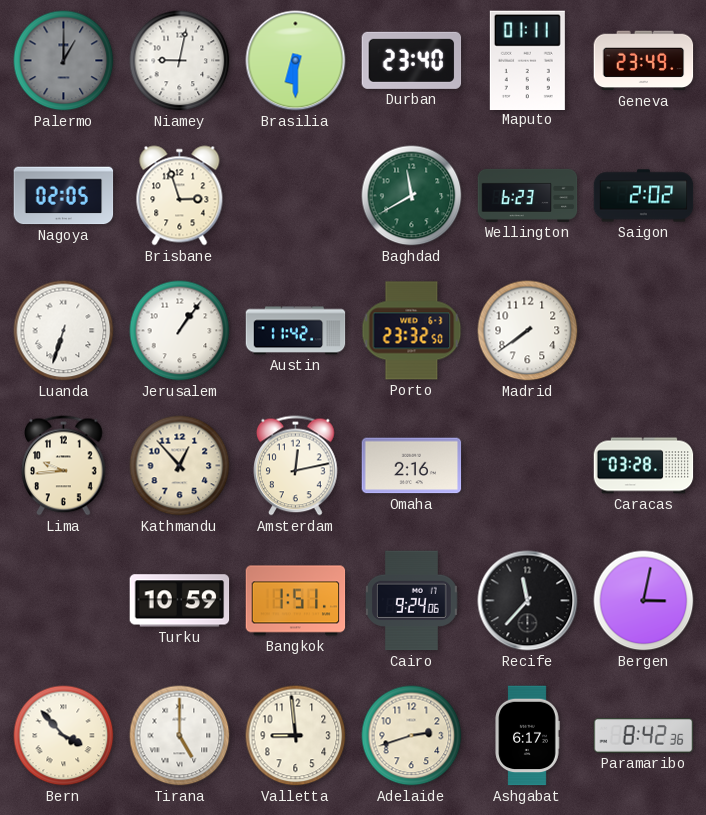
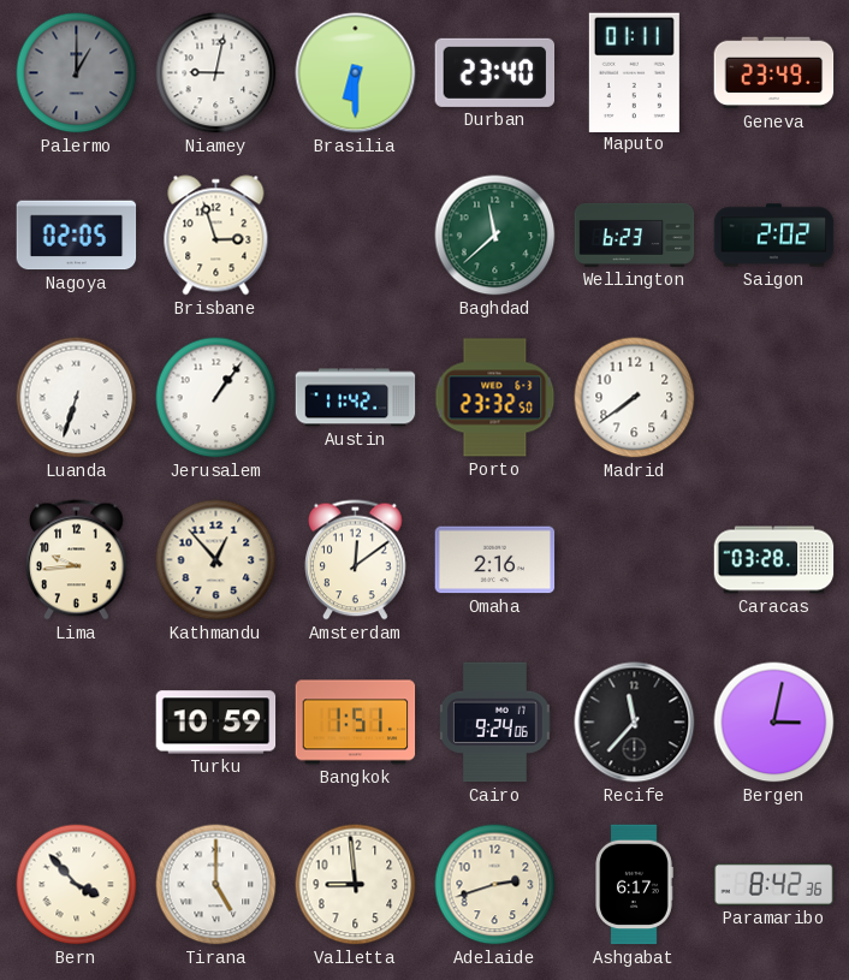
Baghdad: 11:40 -> 11:38
Amsterdam: 12:13 -> 12:09
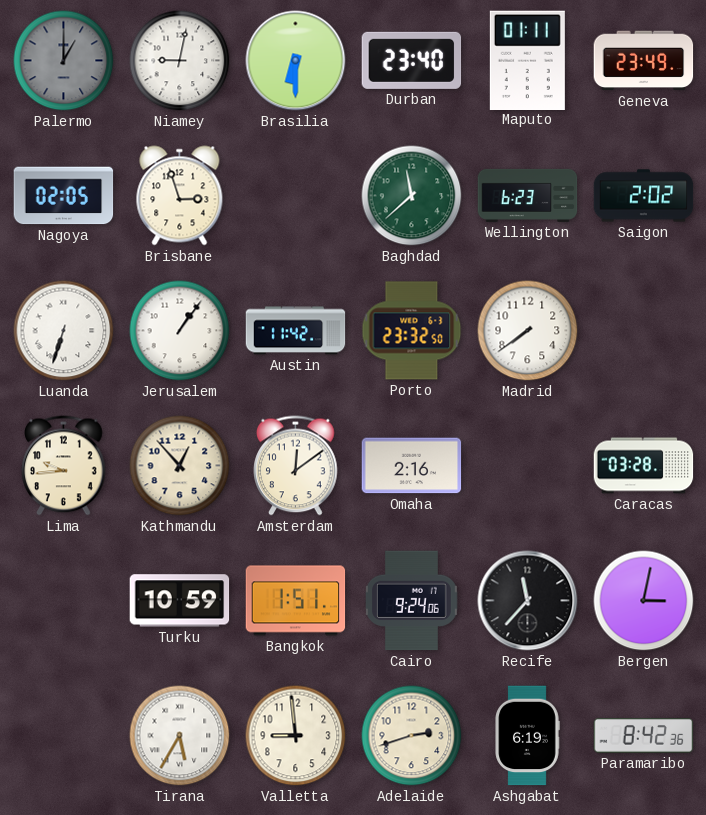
Bern: 3:53 -> none
Tirana: 5:00 -> 5:35
Ashgabat: 6:17 -> 6:19
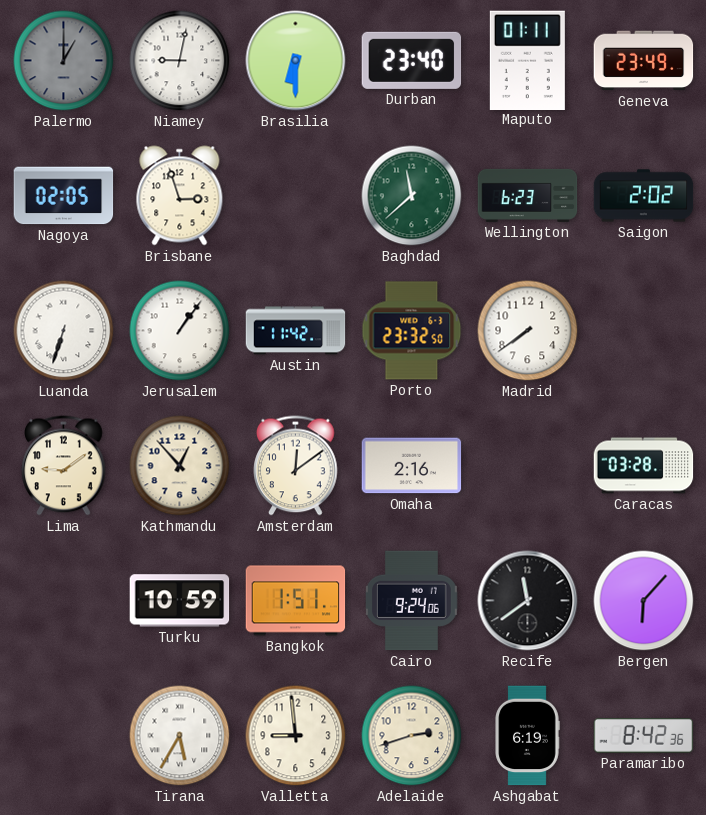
Lima: 9:44 -> 9:09
Recife: 11:37 -> 11:39
Bergen: 3:02 -> 6:07
